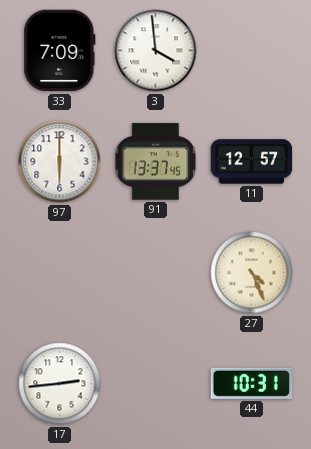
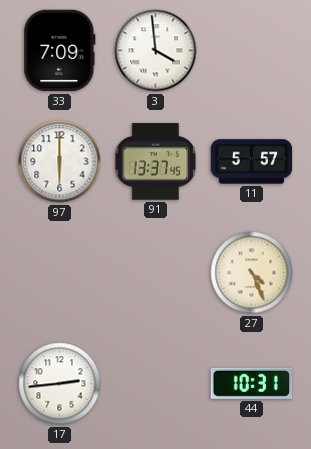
11: 12:57 -> 5:57
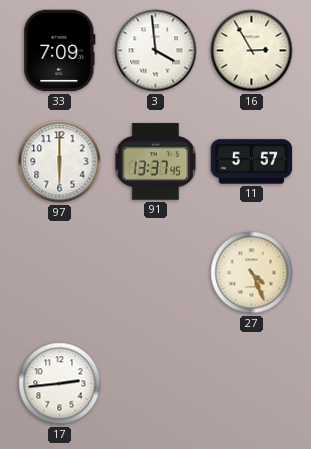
16: none -> 2:55
44: 10:31 -> none
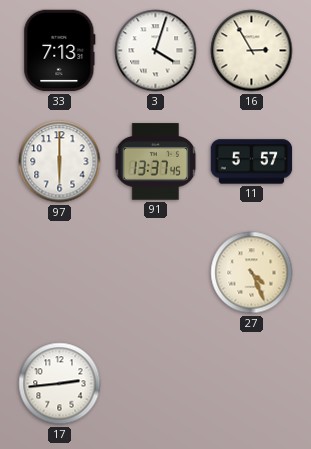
33: 7:09 -> 7:13
3: 3:59 -> 4:03
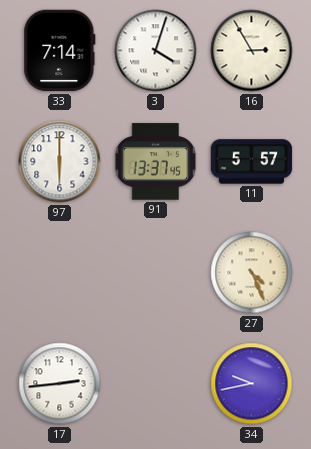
33: 7:13 -> 7:14
34: none -> 9:43
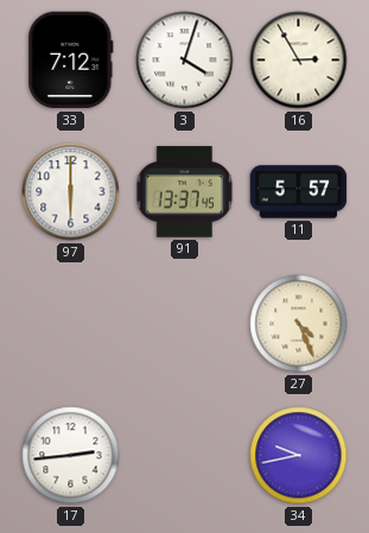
33: 7:14 -> 7:12
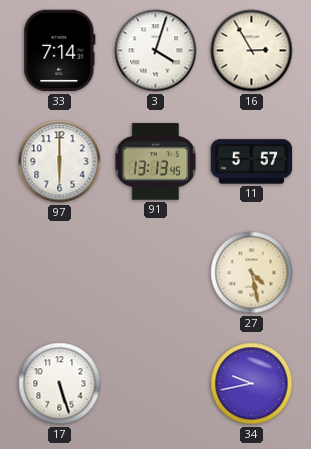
33: 7:12 -> 7:14
91: 13:37 -> 13:13
27: 4:26 -> 4:28
17: 2:44 -> 5:27
